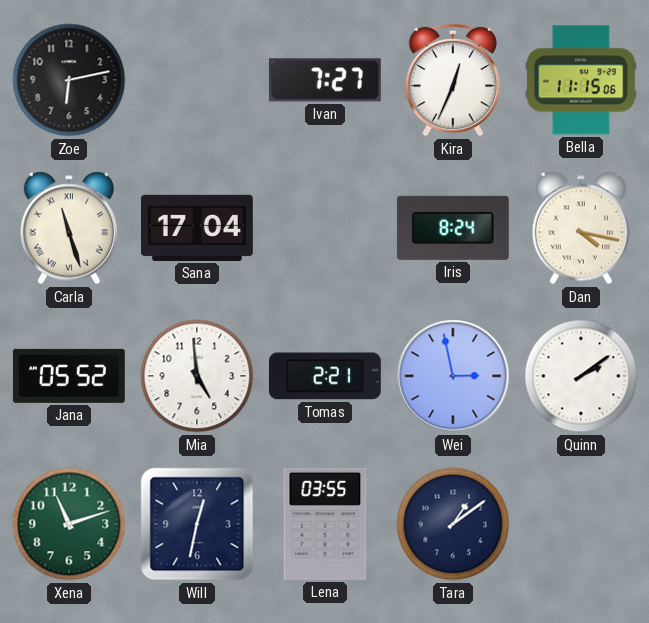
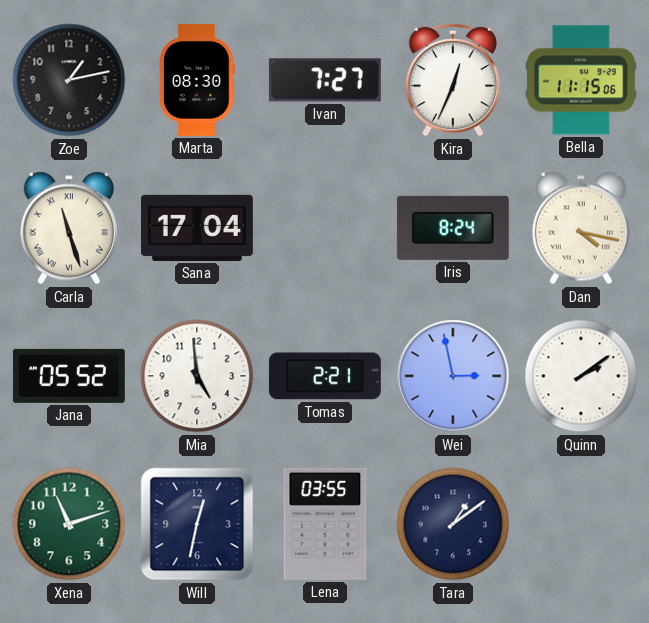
Zoe: 6:13 -> 1:13
Marta: none -> 08:30
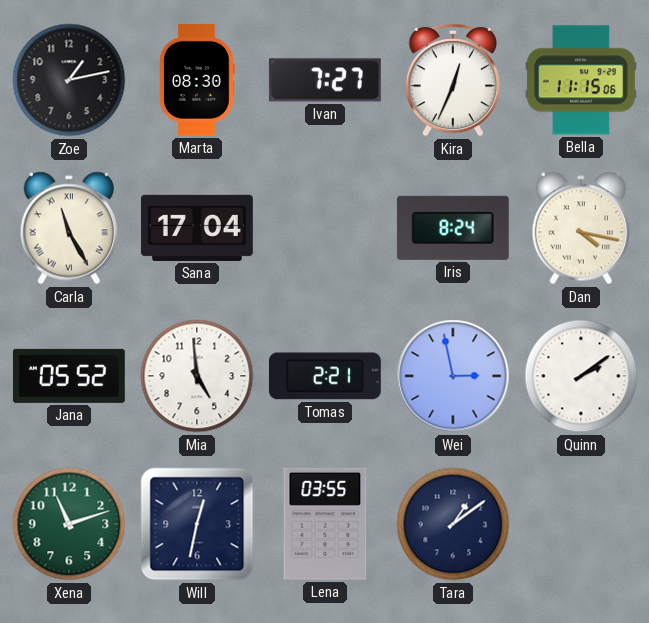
Carla: 11:27 -> 11:25
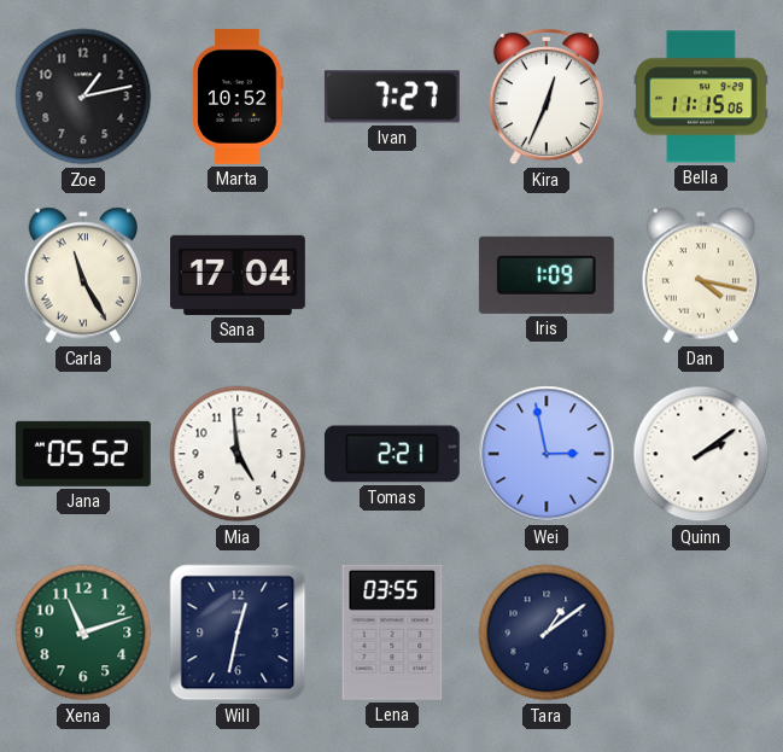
Marta: 08:30 -> 10:52
Iris: 8:24 -> 1:09
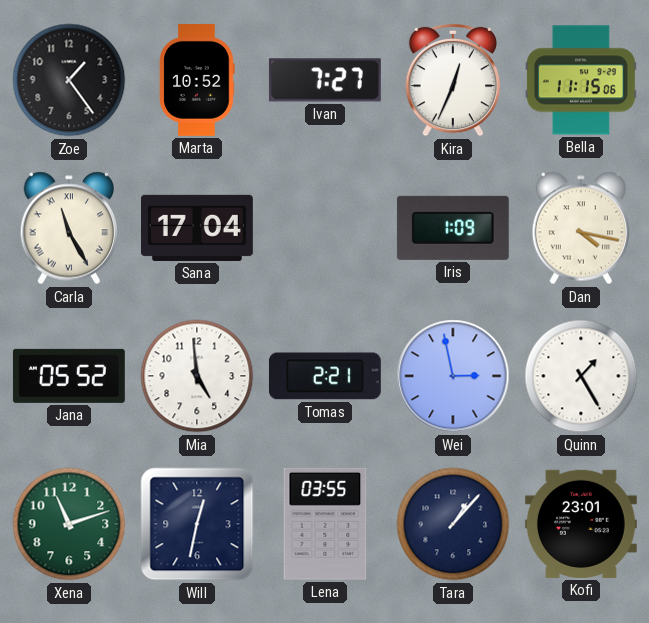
Zoe: 1:13 -> 1:24
Quinn: 2:09 -> 1:25
Tara: 1:09 -> 1:07
Kofi: none -> 23:01
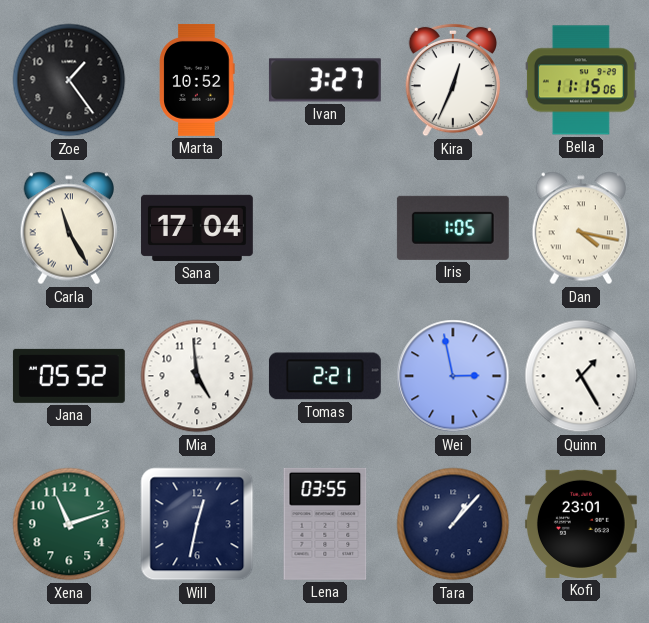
Ivan: 7:27 -> 3:27
Iris: 1:09 -> 1:05
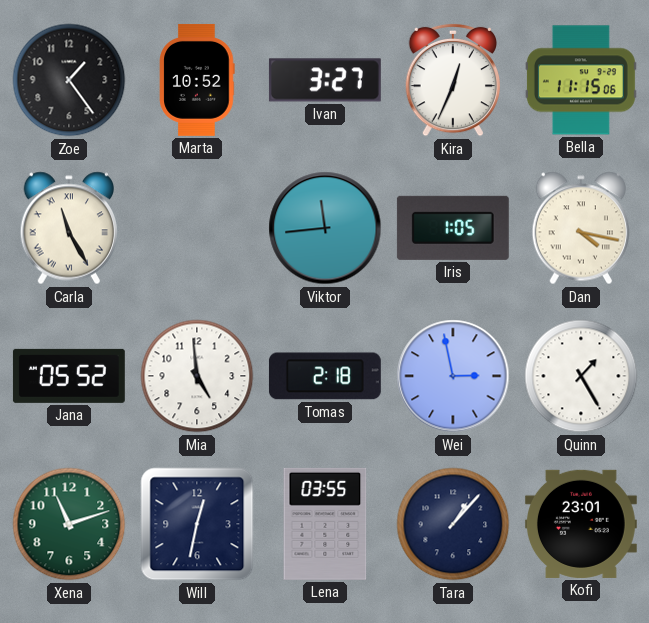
Sana: 17:04 -> none
Viktor: none -> 11:44
Tomas: 2:21 -> 2:18
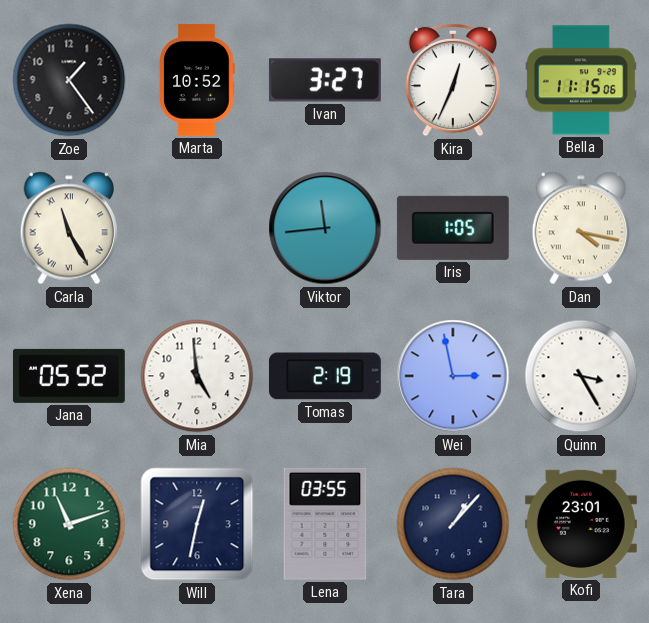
Tomas: 2:18 -> 2:19
Quinn: 1:25 -> 3:25
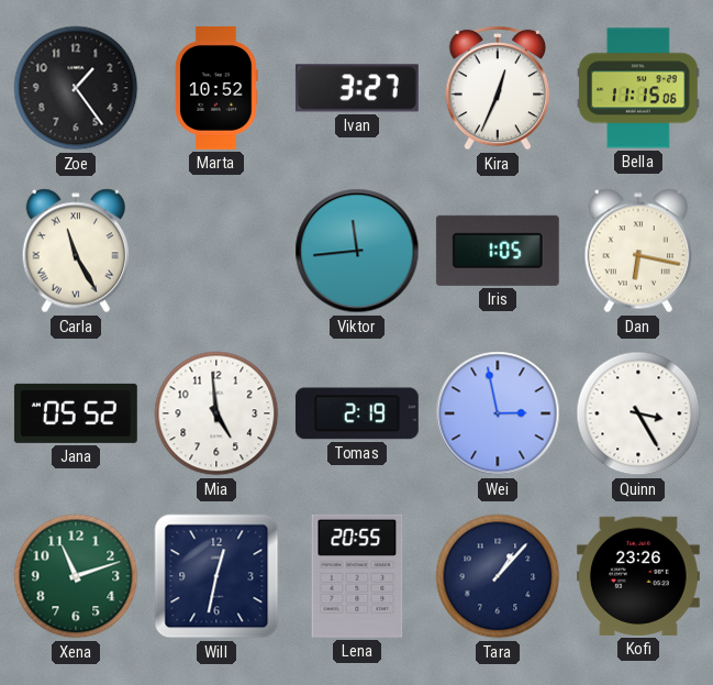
Dan: 4:17 -> 6:17
Lena: 03:55 -> 20:55
Kofi: 23:01 -> 23:26
